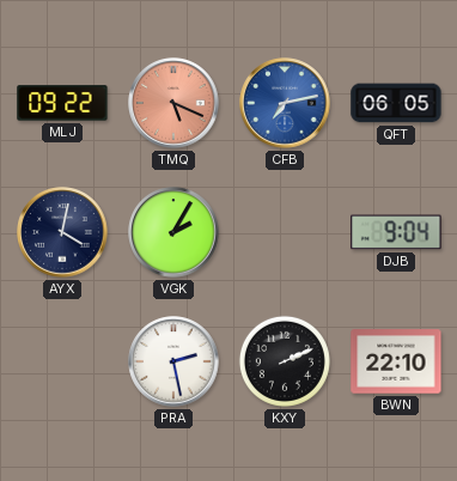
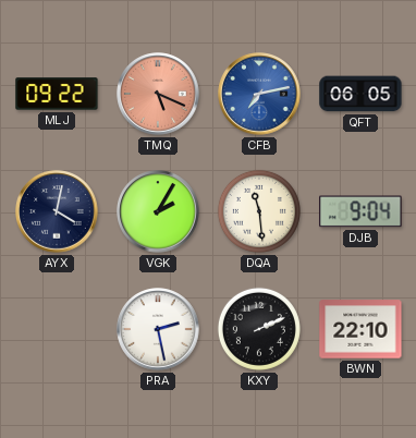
DQA: none -> 11:29
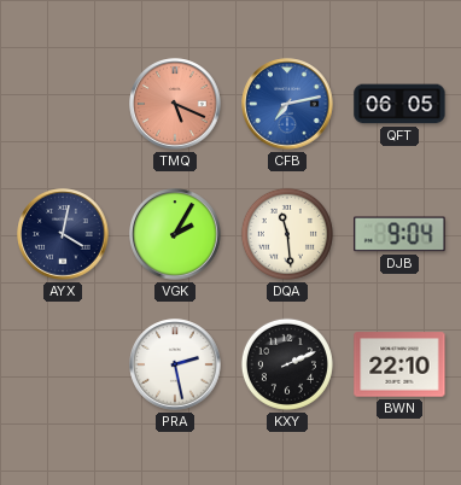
MLJ: 09:22 -> none
